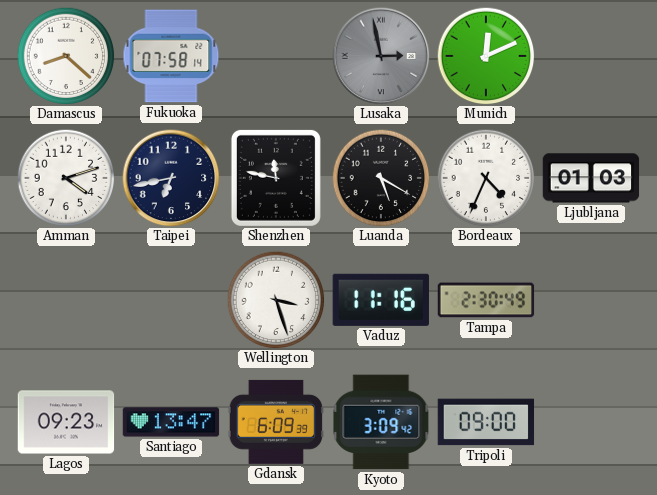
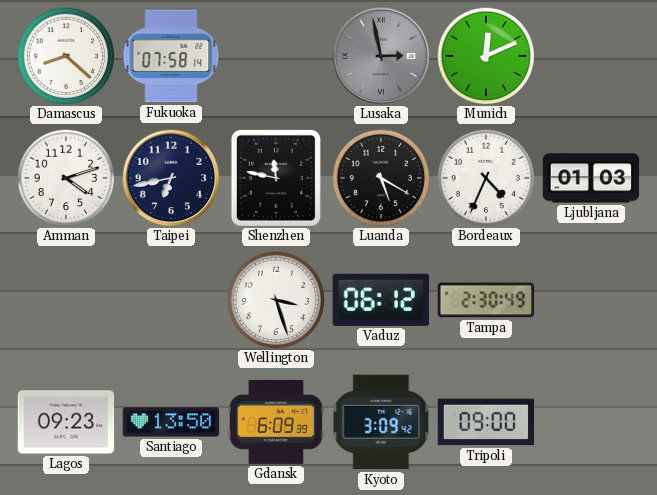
Vaduz: 11:16 -> 06:12
Santiago: 13:47 -> 13:50
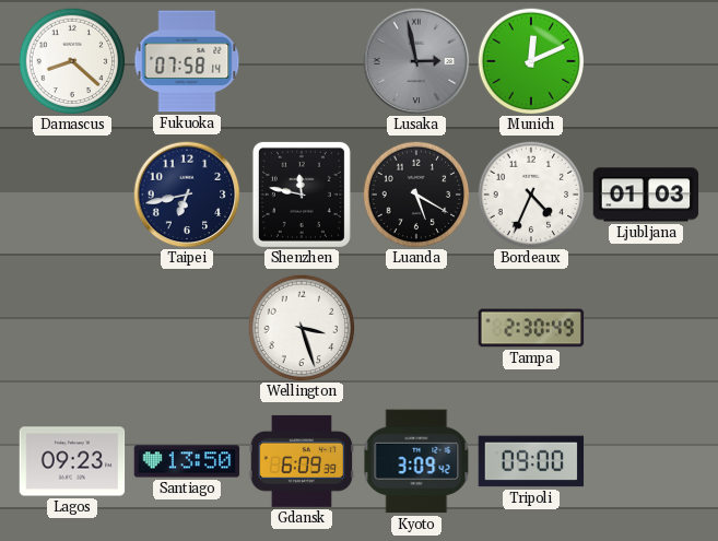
Amman: 4:12 -> none
Vaduz: 06:12 -> none
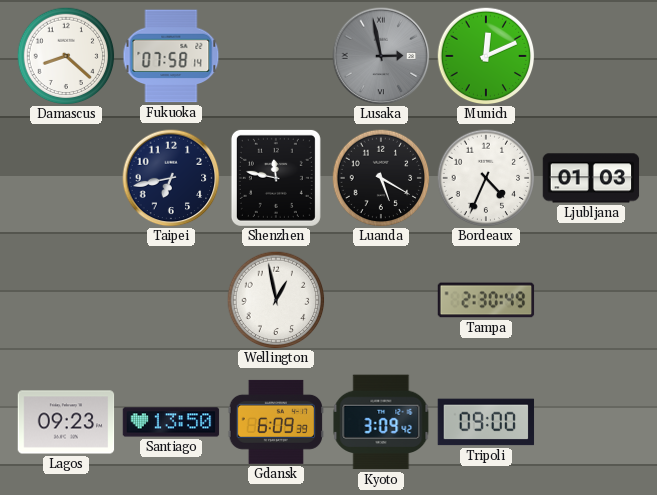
Wellington: 3:27 -> 12:58
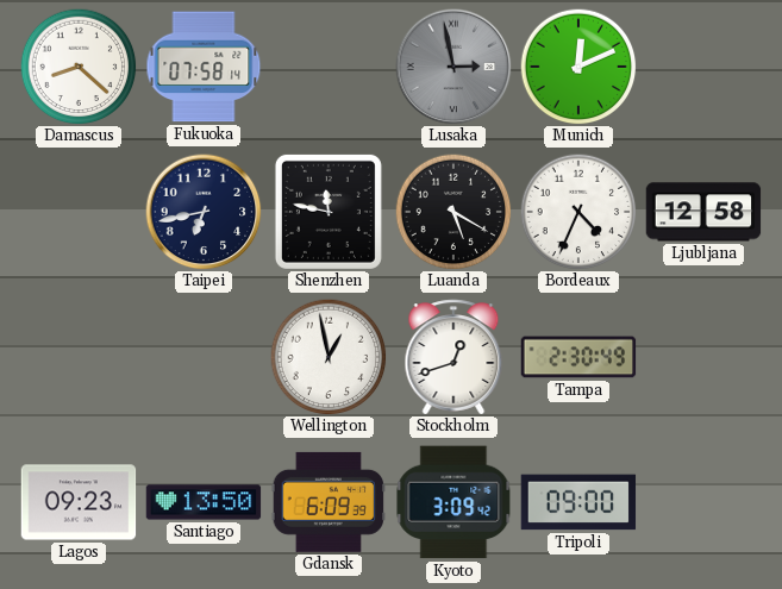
Ljubljana: 01:03 -> 12:58
Stockholm: none -> 12:42
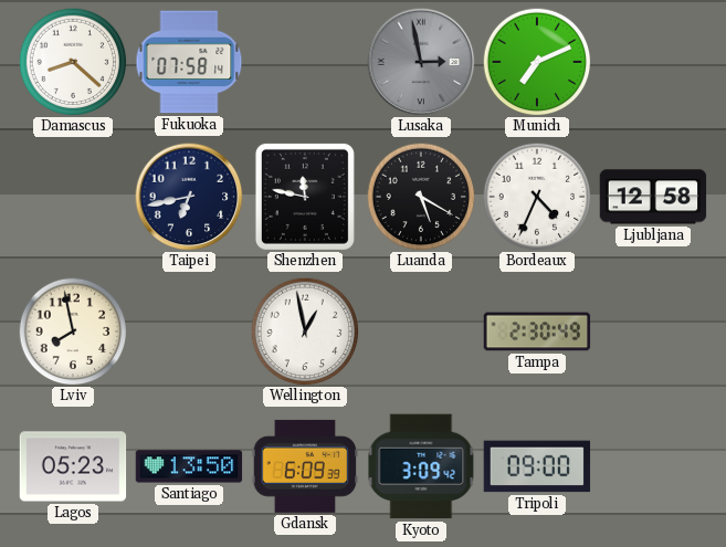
Munich: 12:11 -> 7:11
Lviv: none -> 7:58
Stockholm: 12:42 -> none
Lagos: 09:23 -> 05:23
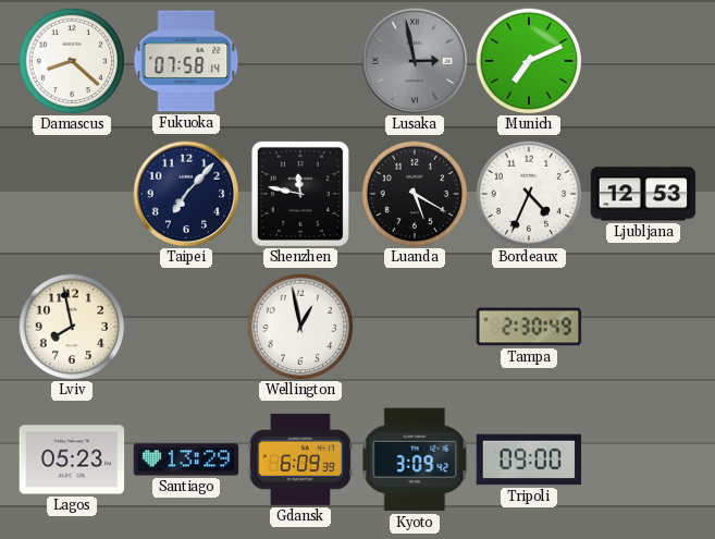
Taipei: 6:43 -> 7:07
Ljubljana: 12:58 -> 12:53
Santiago: 13:50 -> 13:29
